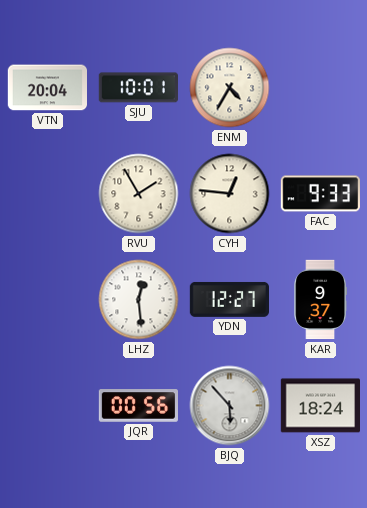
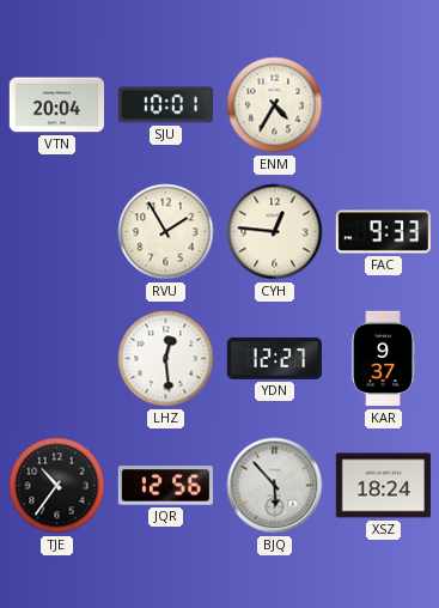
TJE: none -> 10:36
JQR: 00:56 -> 12:56
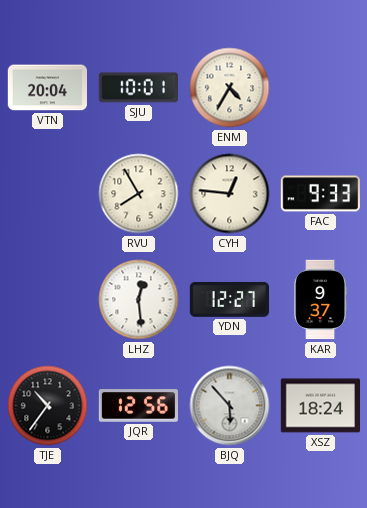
RVU: 1:55 -> 7:55
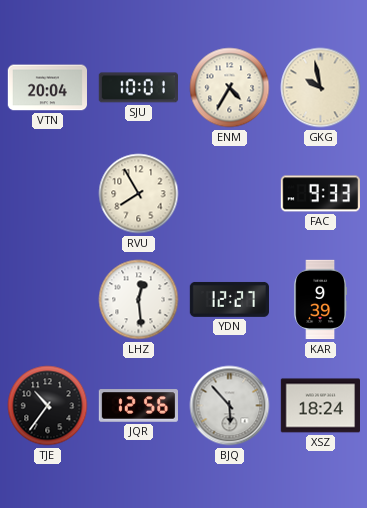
GKG: none -> 9:58
CYH: 12:46 -> none
KAR: 9:37 -> 9:39
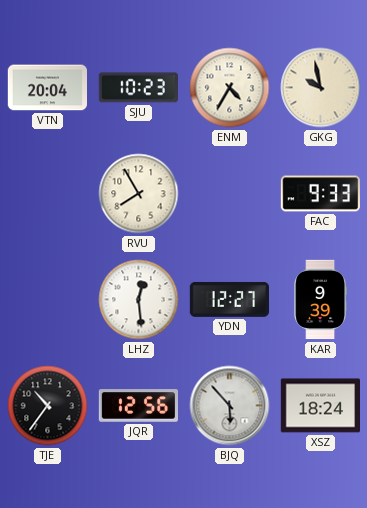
SJU: 10:01 -> 10:23
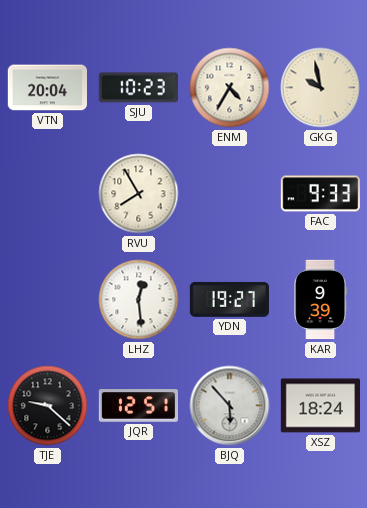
YDN: 12:27 -> 19:27
TJE: 10:36 -> 9:22
JQR: 12:56 -> 12:51
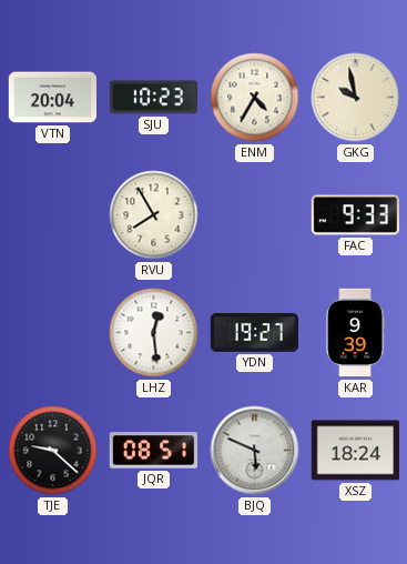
JQR: 12:51 -> 08:51
BJQ: 5:53 -> 5:49
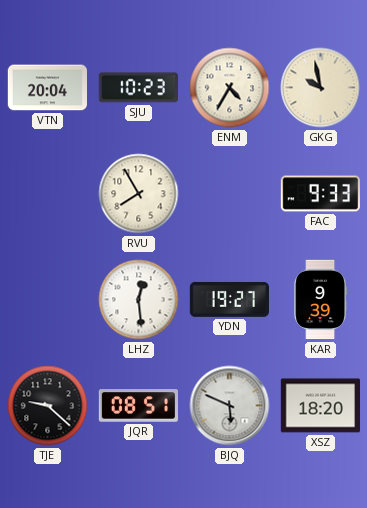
XSZ: 18:24 -> 18:20
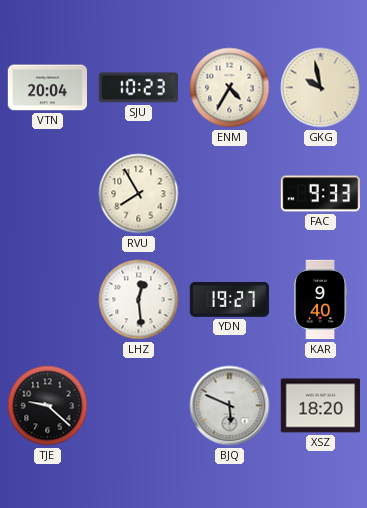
KAR: 9:39 -> 9:40
JQR: 08:51 -> none
